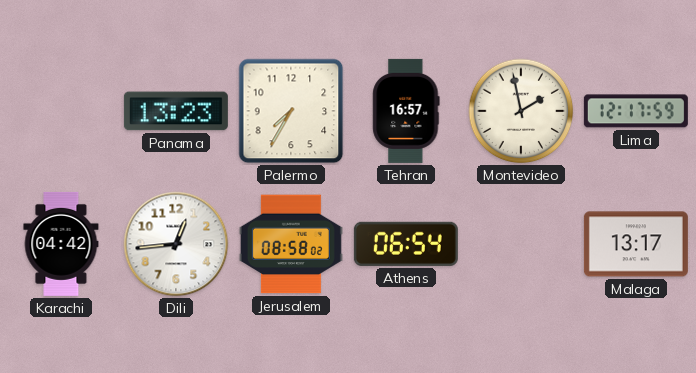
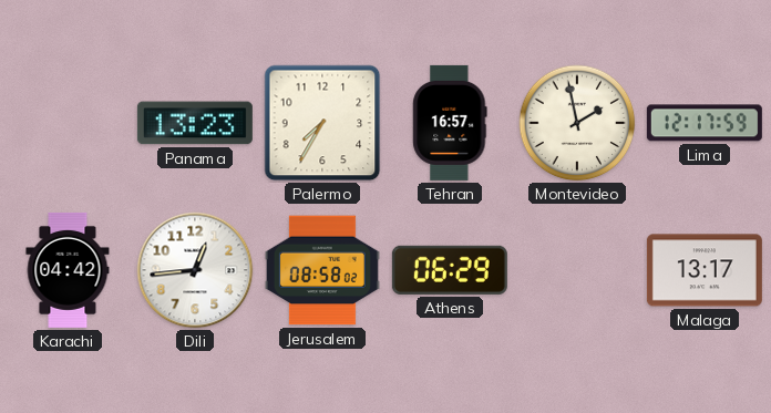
Athens: 06:54 -> 06:29
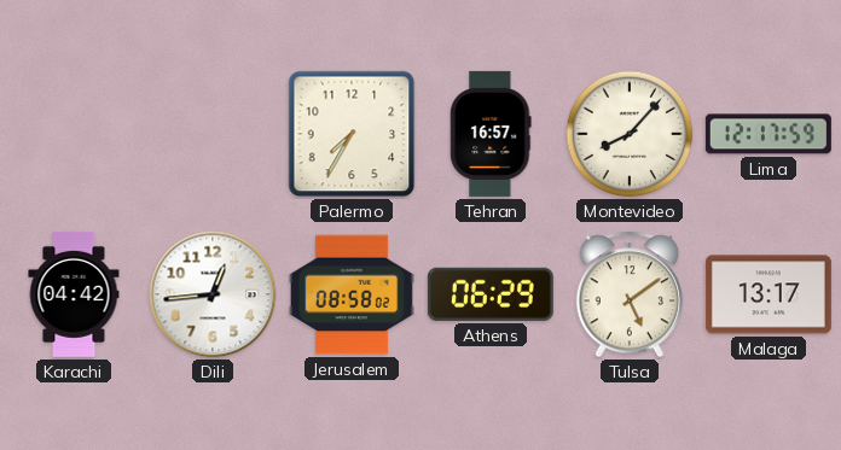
Panama: 13:23 -> none
Montevideo: 1:58 -> 8:07
Tulsa: none -> 5:09
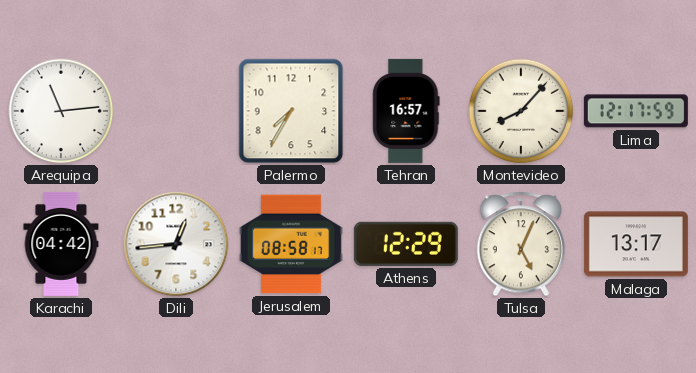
Arequipa: none -> 11:14
Jerusalem: 08:58:02 -> 08:58:17
Athens: 06:29 -> 12:29
Tulsa: 5:09 -> 5:04
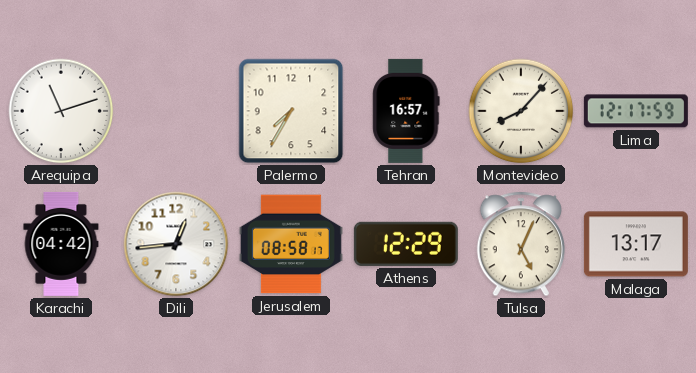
Arequipa: 11:14 -> 11:12
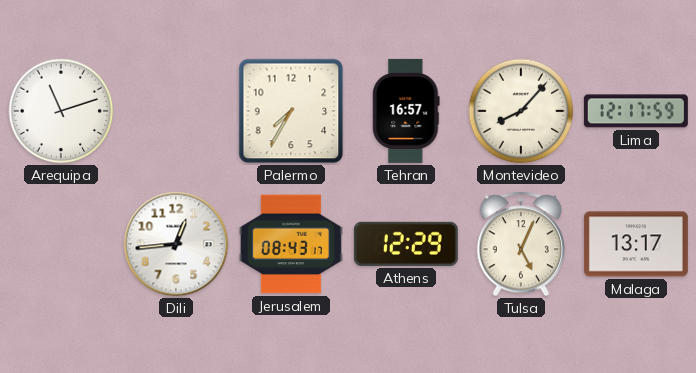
Karachi: 04:42 -> none
Jerusalem: 08:58 -> 08:43
